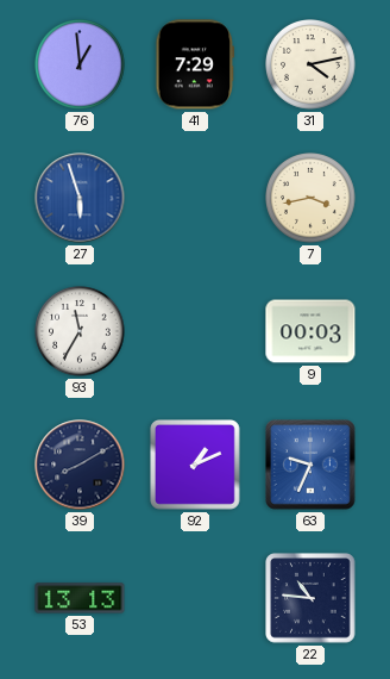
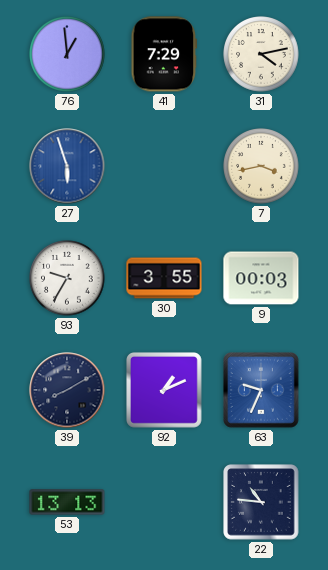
93: 11:35 -> 9:35
30: none -> 3:55
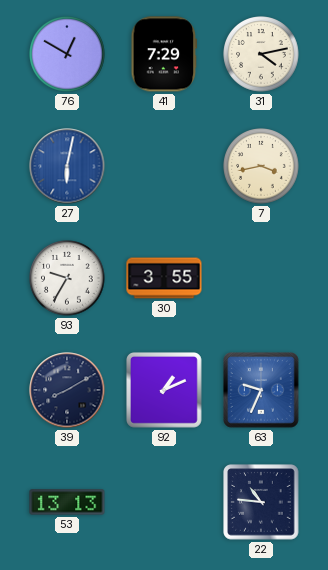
76: 12:59 -> 12:50
27: 5:57 -> 6:02
9: 00:03 -> none
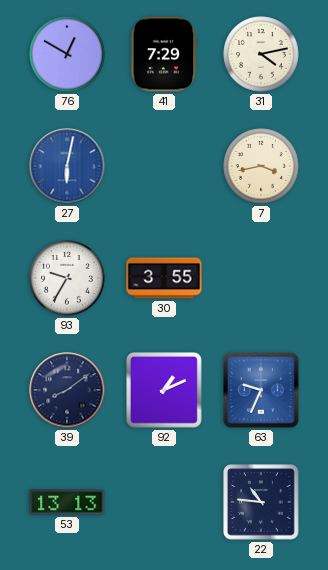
39: 8:10 -> 8:09
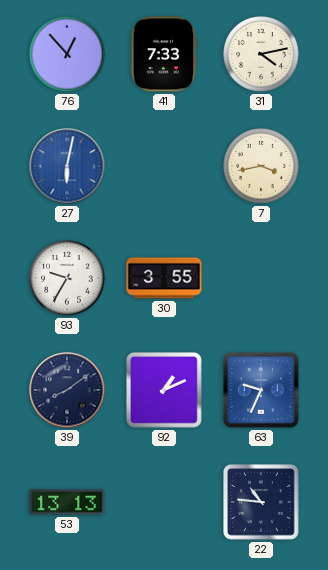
76: 12:50 -> 12:53
41: 7:29 -> 7:33
